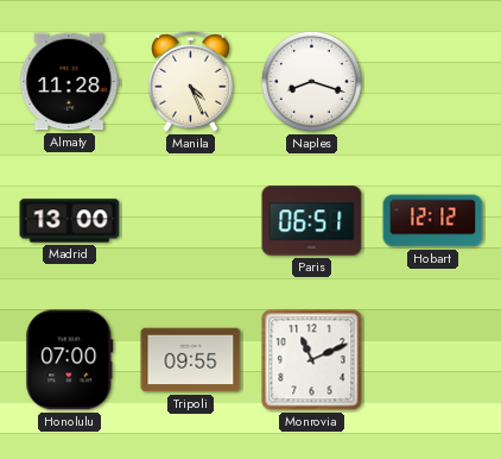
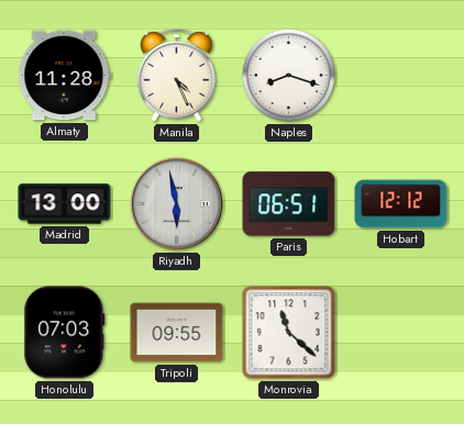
Riyadh: none -> 5:58
Honolulu: 07:00 -> 07:03
Monrovia: 11:11 -> 11:22
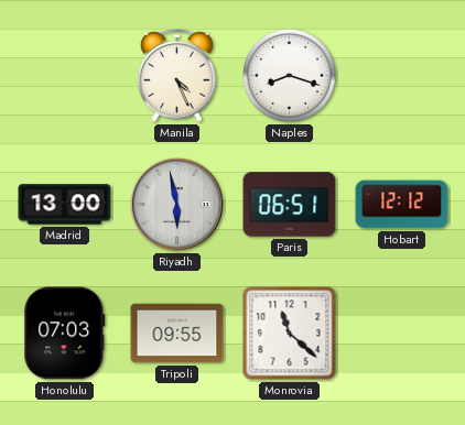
Almaty: 11:28 -> none
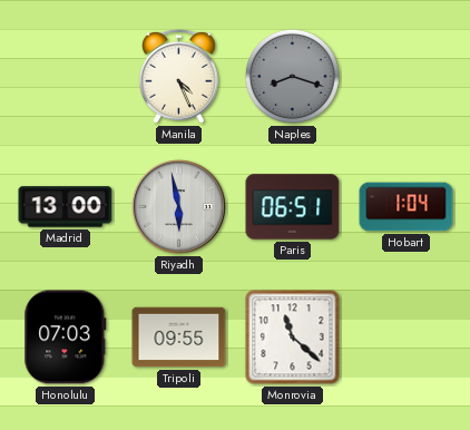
Naples dial: white -> grey
Hobart: 12:12 -> 1:04
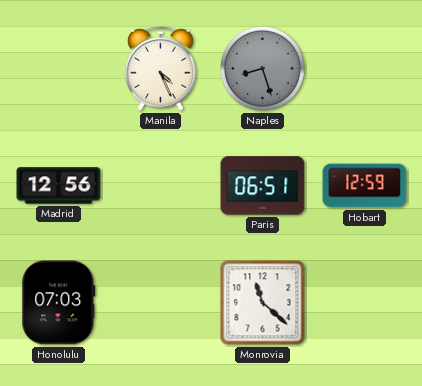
Naples: 8:18 -> 8:27
Madrid: 13:00 -> 12:56
Riyadh: 5:58 -> none
Hobart: 1:04 -> 12:59
Tripoli: 09:55 -> none
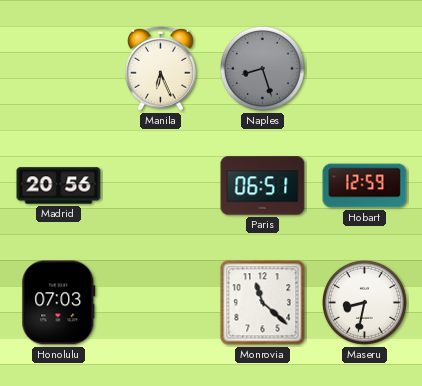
Manila: 4:26 -> 6:26
Madrid: 12:56 -> 20:56
Maseru: none -> 8:32
